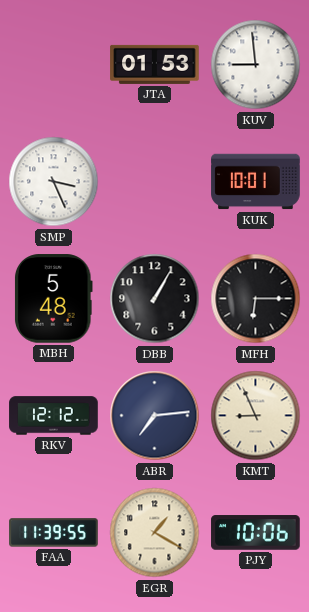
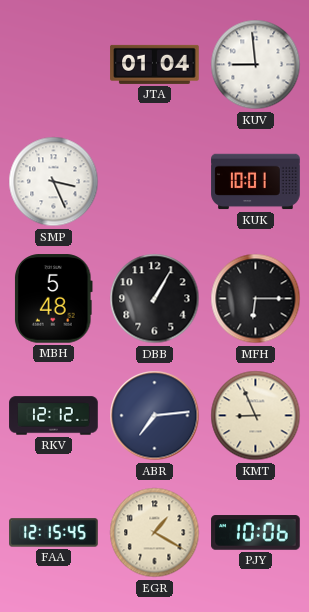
JTA: 01:53 -> 01:04
FAA: 11:39 -> 12:15
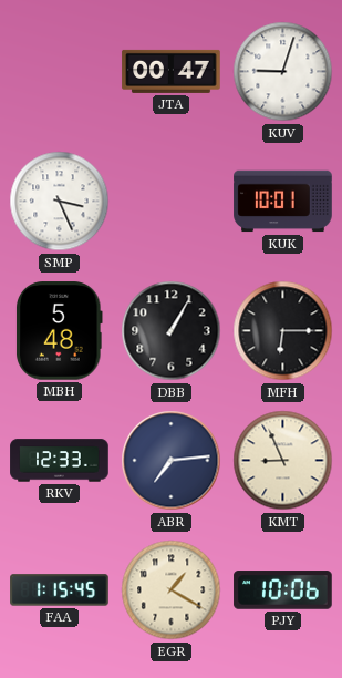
JTA: 01:04 -> 00:47
KUV: 8:59 -> 9:03
RKV: 12:12 -> 12:33
FAA: 12:15 -> 1:15
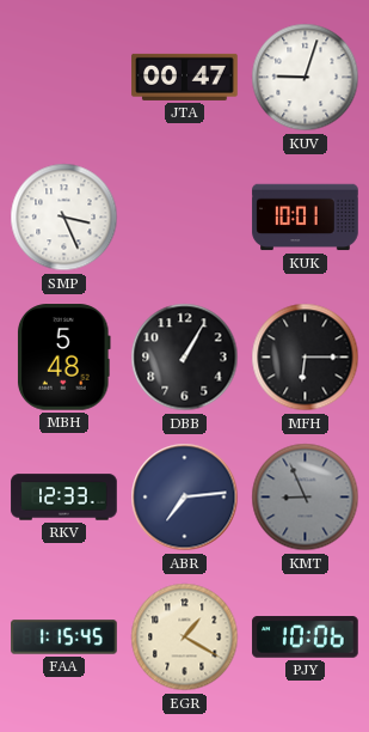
KMT dial: cream -> grey
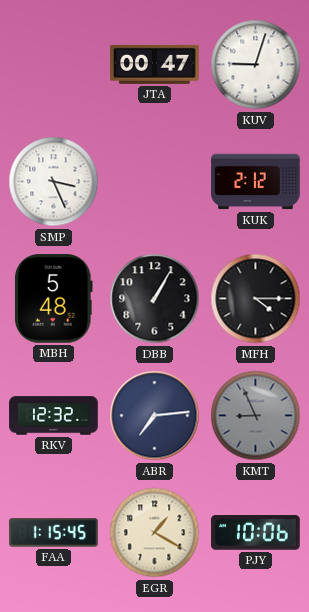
KUK: 10:01 -> 2:12
MFH: 6:15 -> 4:15
RKV: 12:33 -> 12:32
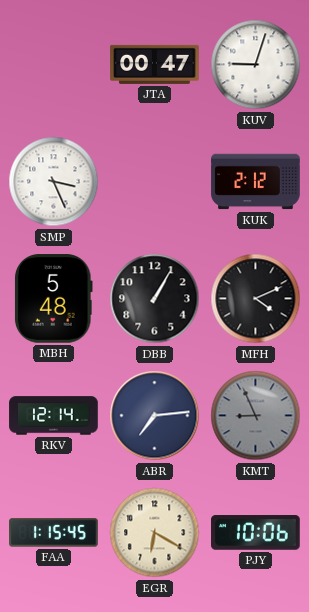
MFH: 4:15 -> 4:11
RKV: 12:32 -> 12:14
EGR: 1:20 -> 6:20
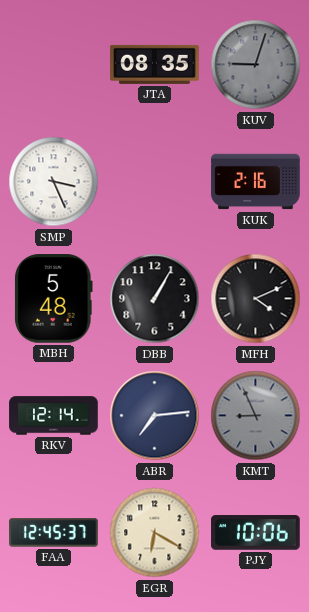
JTA: 00:47 -> 08:35
KUV dial: white -> grey
KUK: 2:12 -> 2:16
FAA: 1:15 -> 12:45
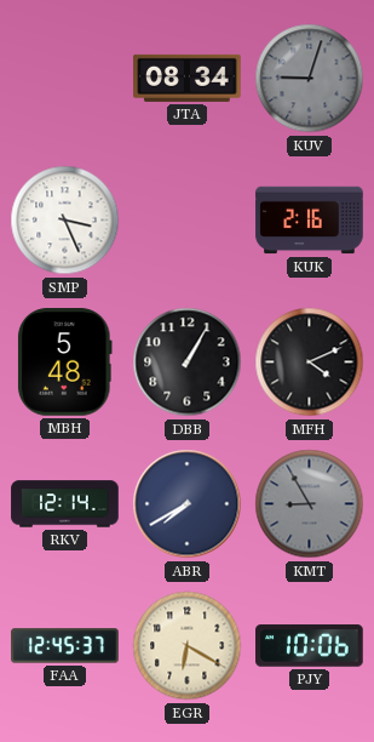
JTA: 08:35 -> 08:34
ABR: 7:14 -> 7:40
KMT: 8:56 -> 8:55
